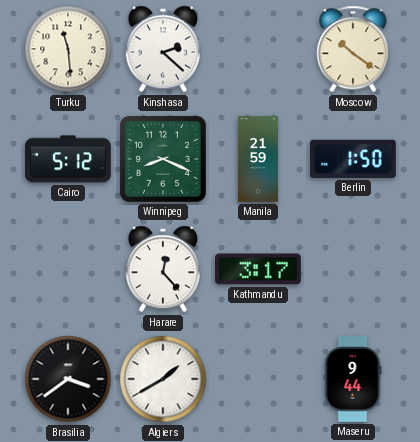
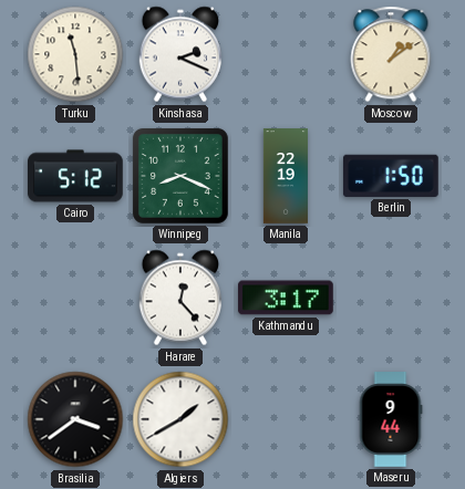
Kinshasa: 2:22 -> 2:19
Moscow: 10:21 -> 1:09
Manila: 21:59 -> 22:19
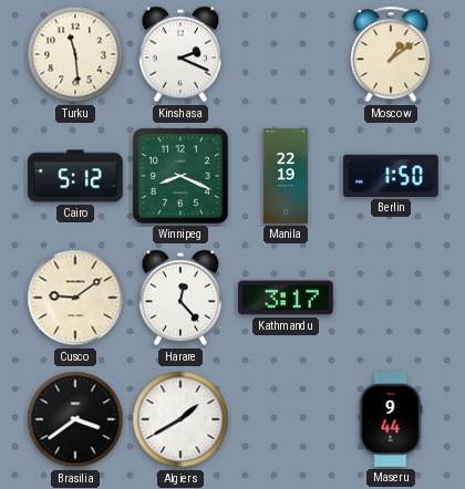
Cusco: none -> 9:09
